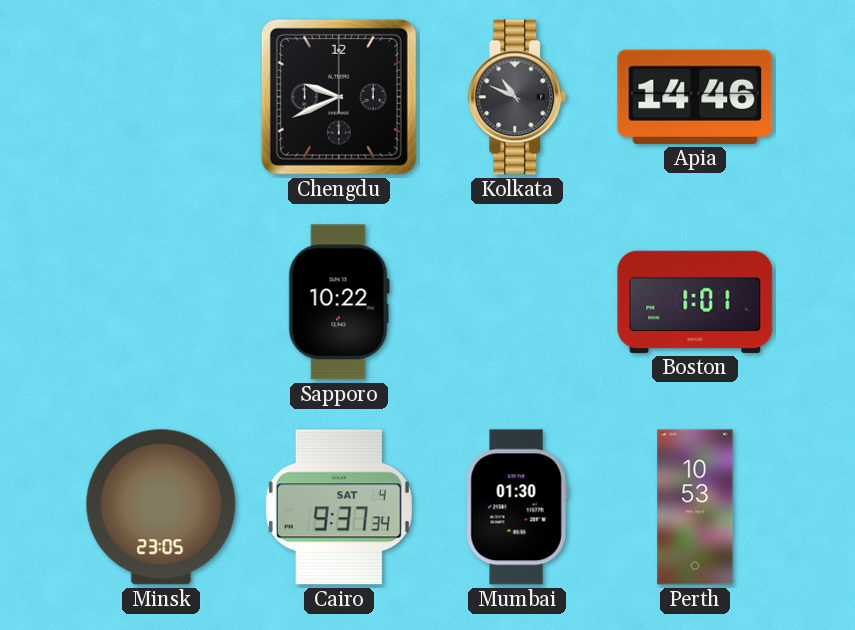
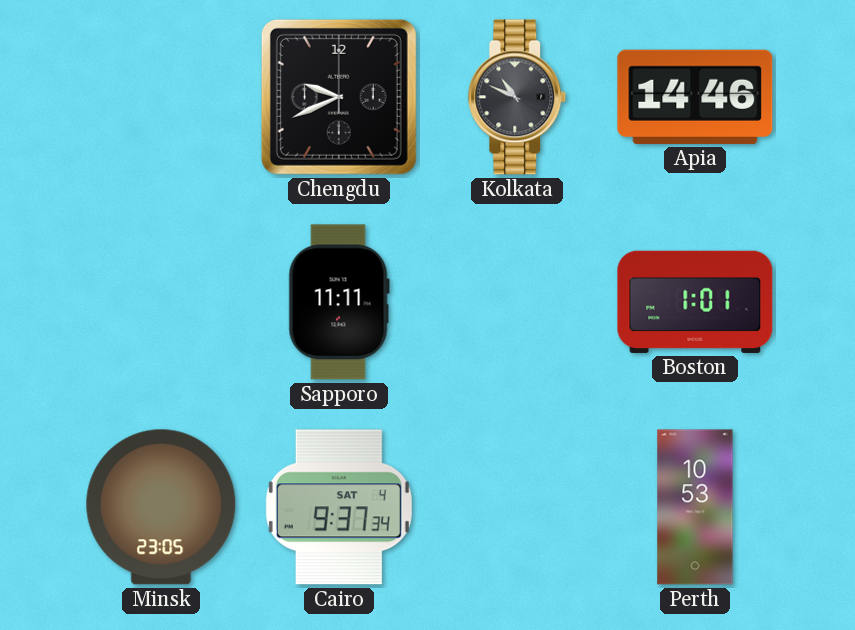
Sapporo: 10:22 -> 11:11
Mumbai: 01:30 -> none
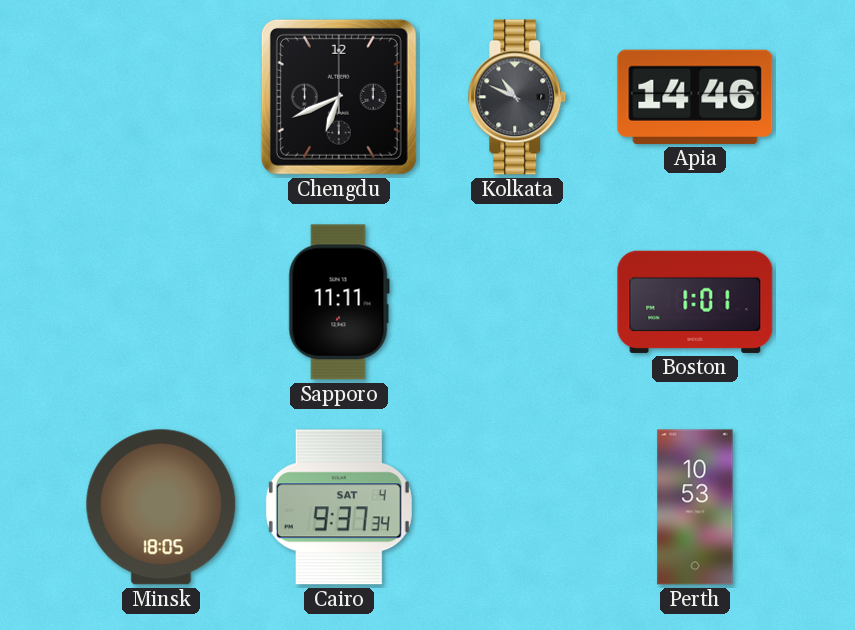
Chengdu: 9:41 -> 6:41
Minsk: 23:05 -> 18:05
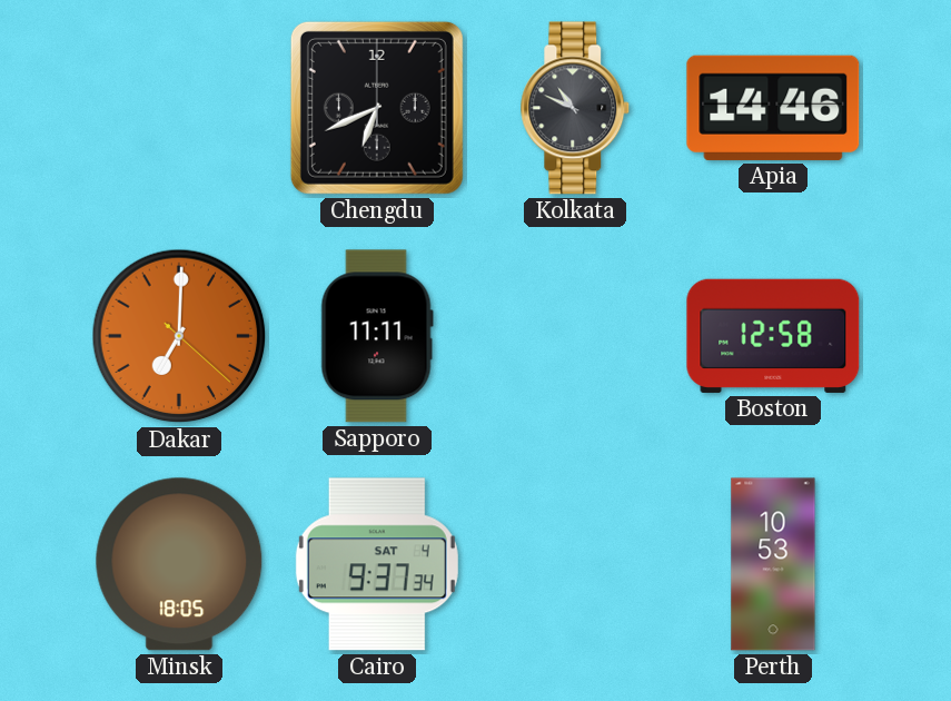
Dakar: none -> 7:00
Boston: 1:01 -> 12:58
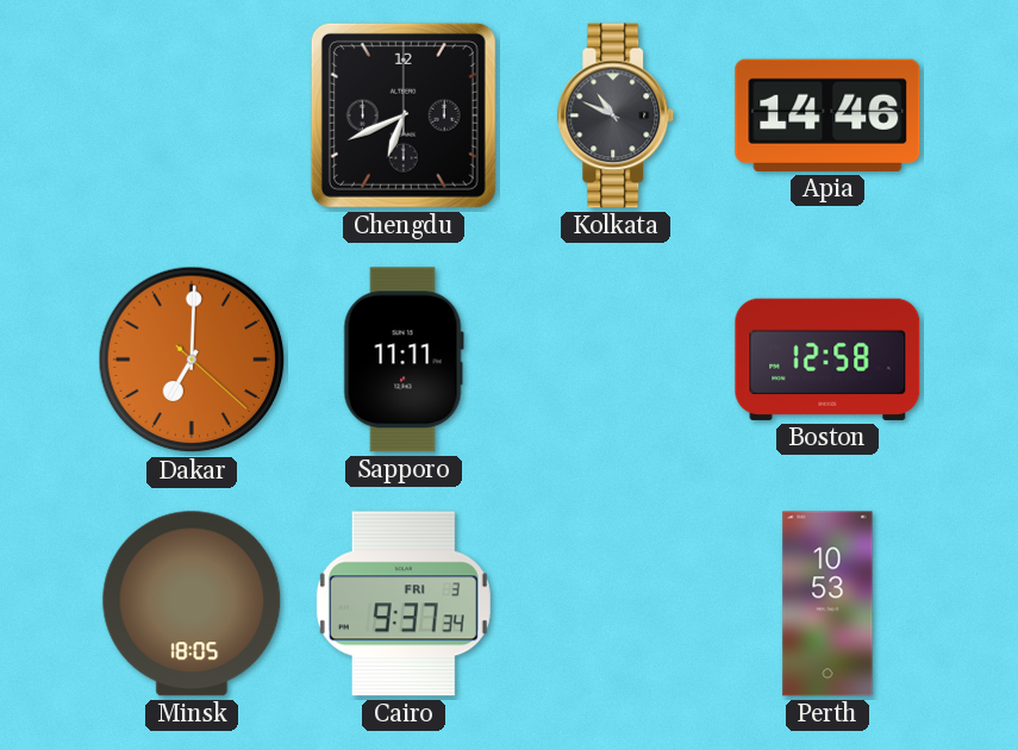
Cairo date: SAT 4 -> FRI 3
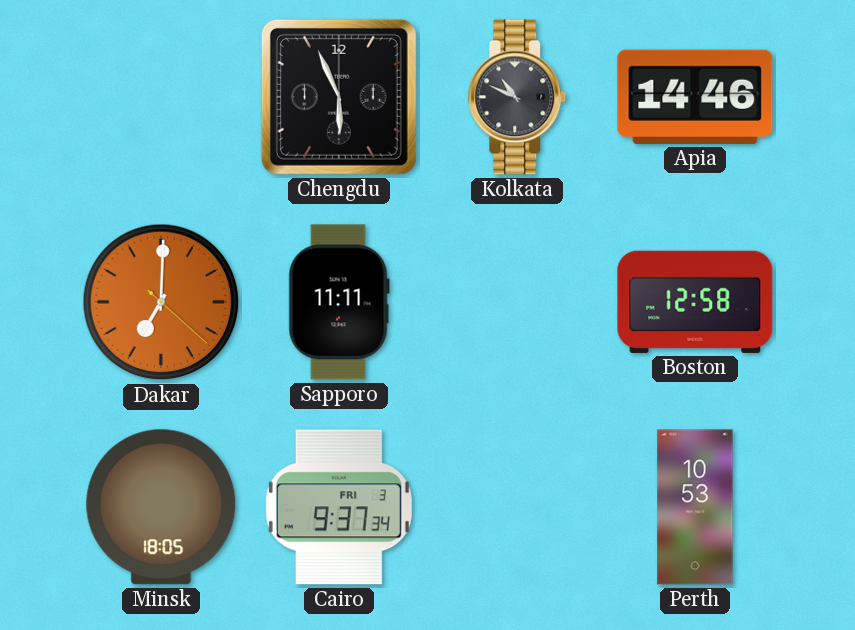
Chengdu: 6:41 -> 5:56
